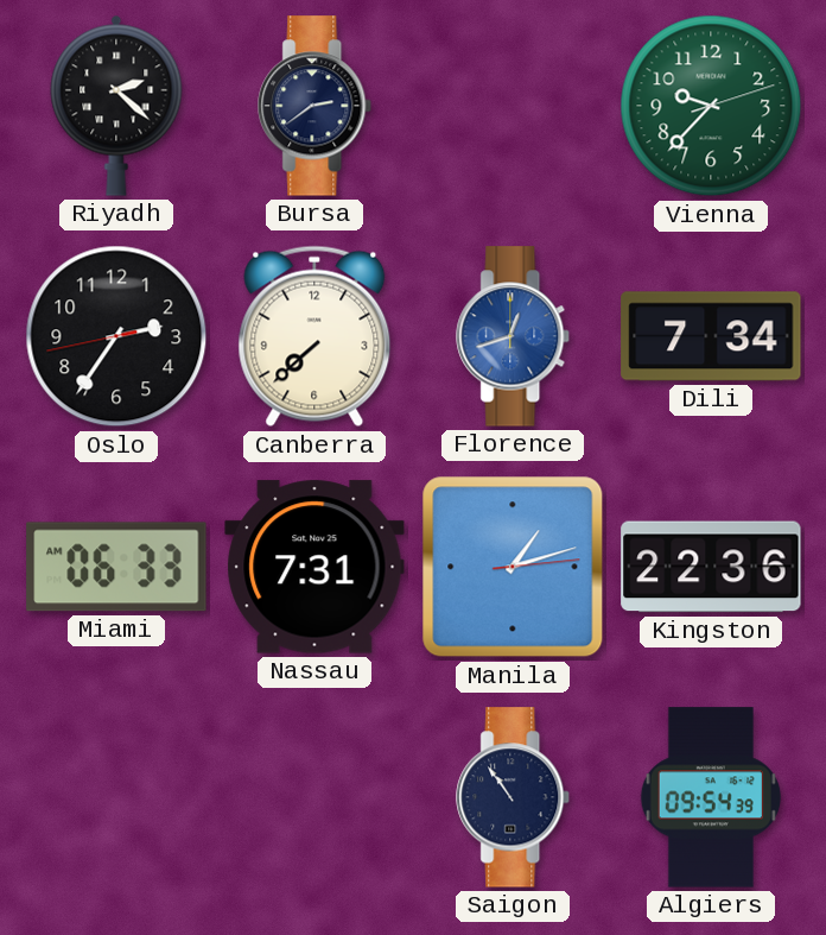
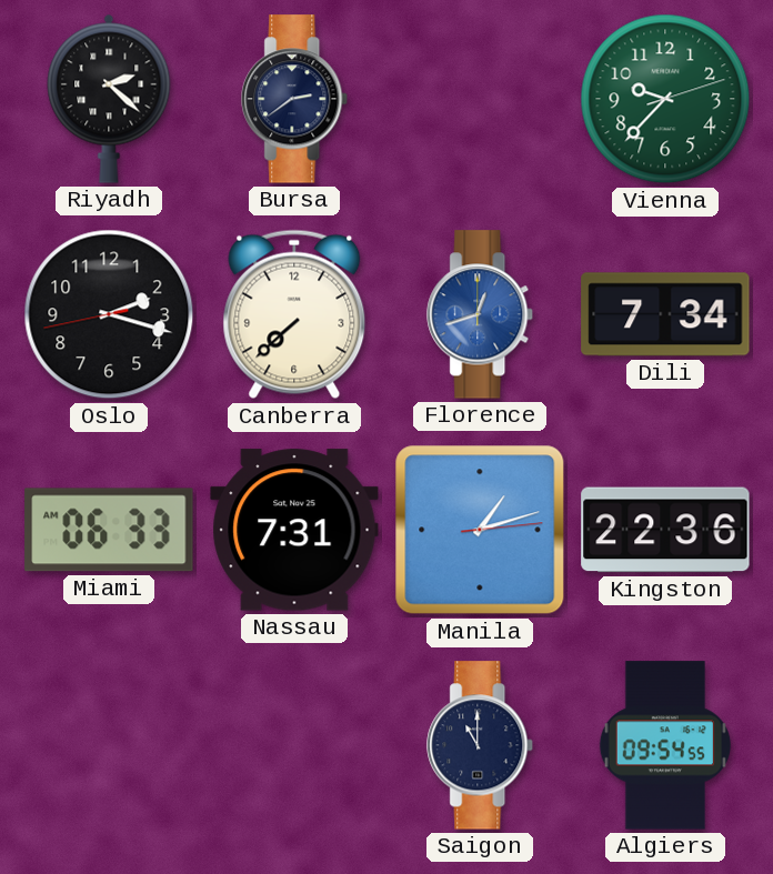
Oslo: 2:35 -> 2:17
Saigon: 10:54 -> 11:00
Algiers: 09:54:39 -> 09:54:55
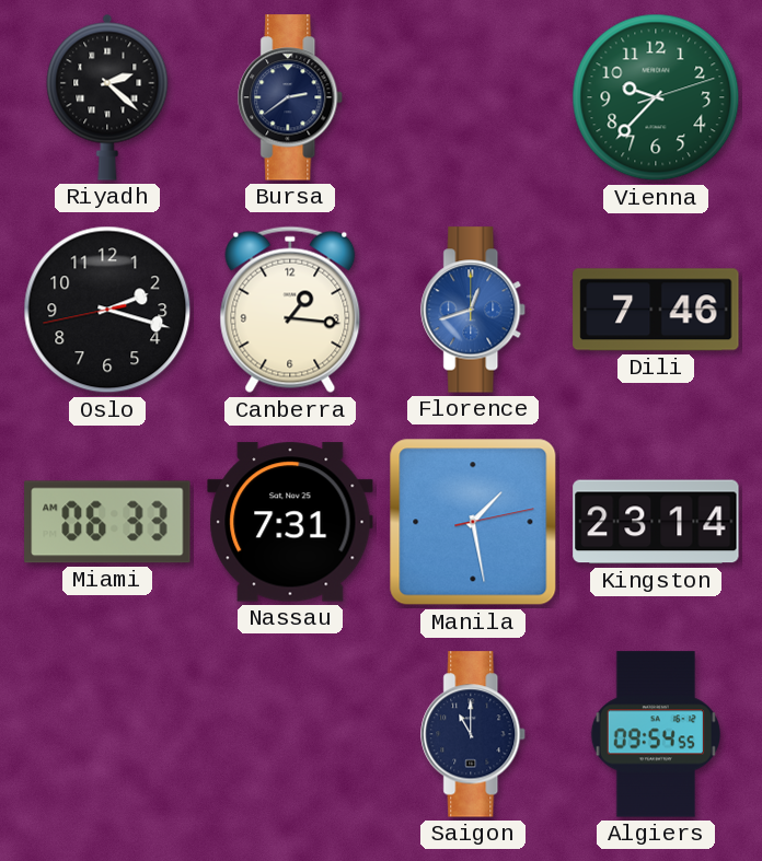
Canberra: 7:38 -> 1:16
Dili: 7:34 -> 7:46
Manila: 1:12 -> 1:28
Kingston: 22:36 -> 23:14
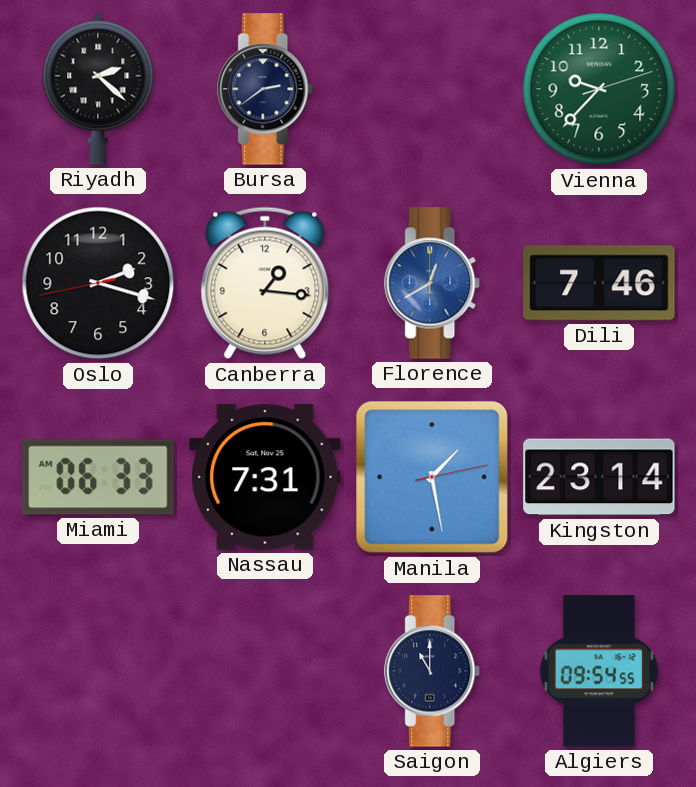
Florence: 12:42 -> 12:40
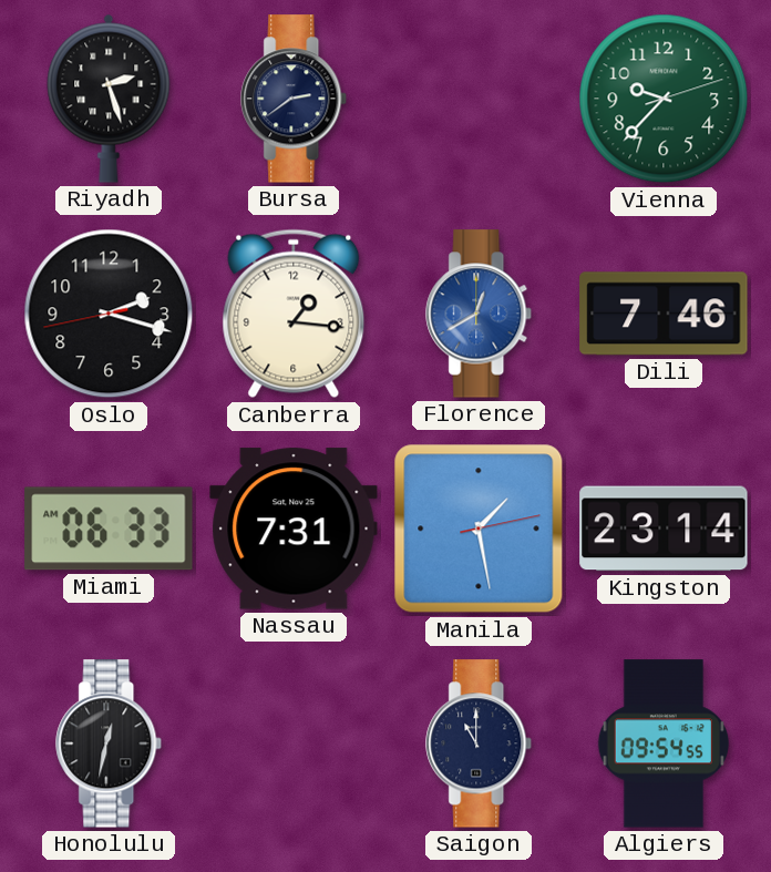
Riyadh: 2:22 -> 2:27
Honolulu: none -> 12:32
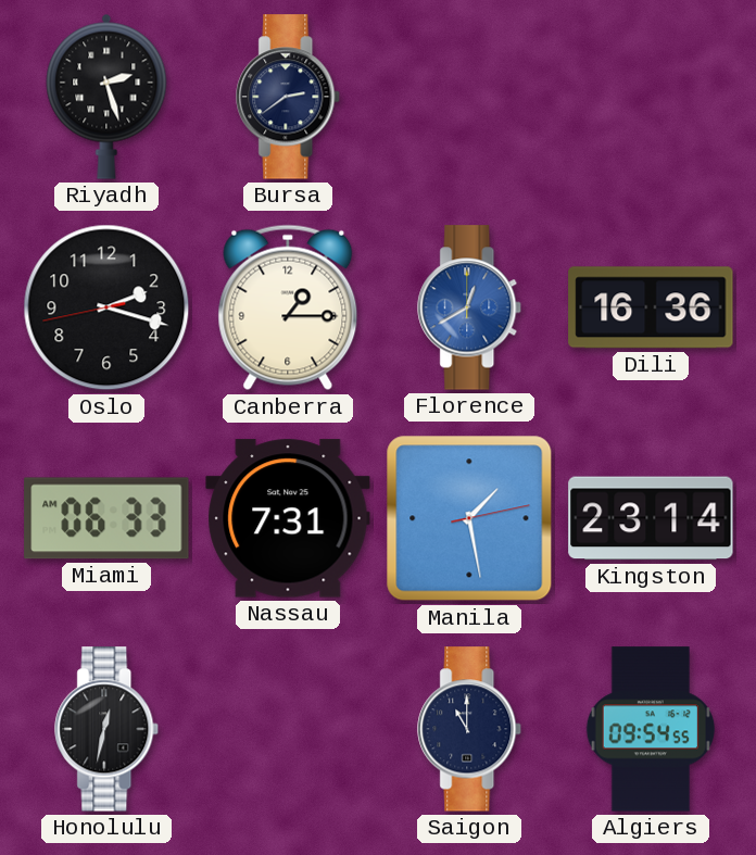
Vienna: 9:37 -> none
Canberra: 1:16 -> 1:15
Dili: 7:46 -> 16:36
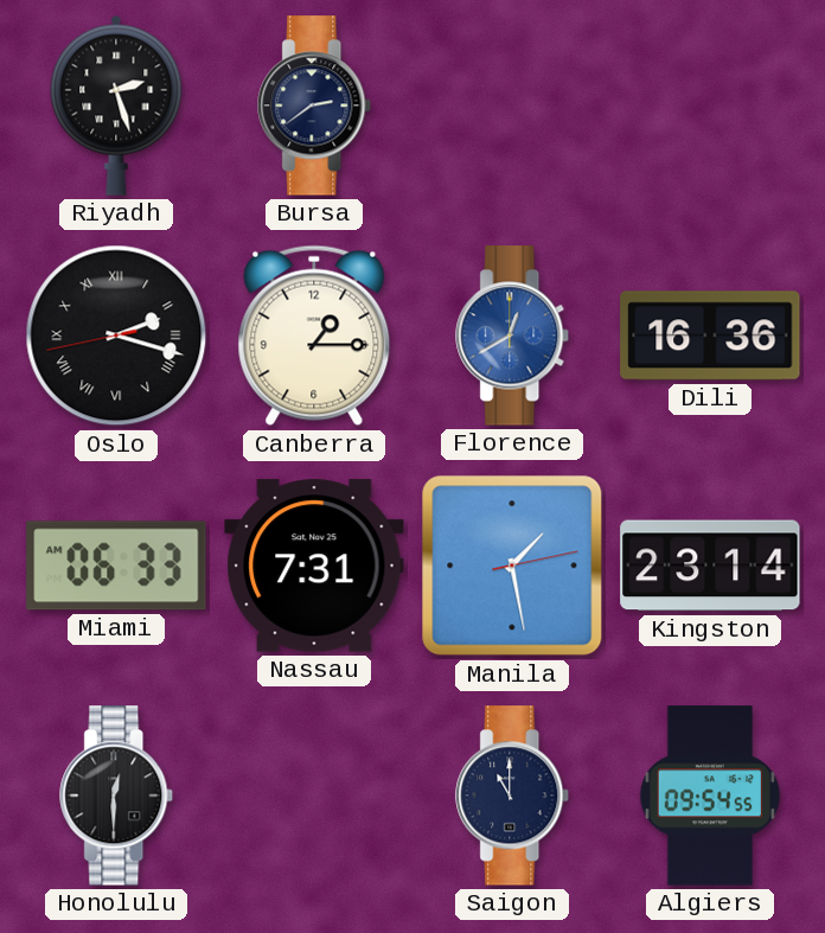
Oslo numerals: Arabic -> Roman
Honolulu: 12:32 -> 12:30
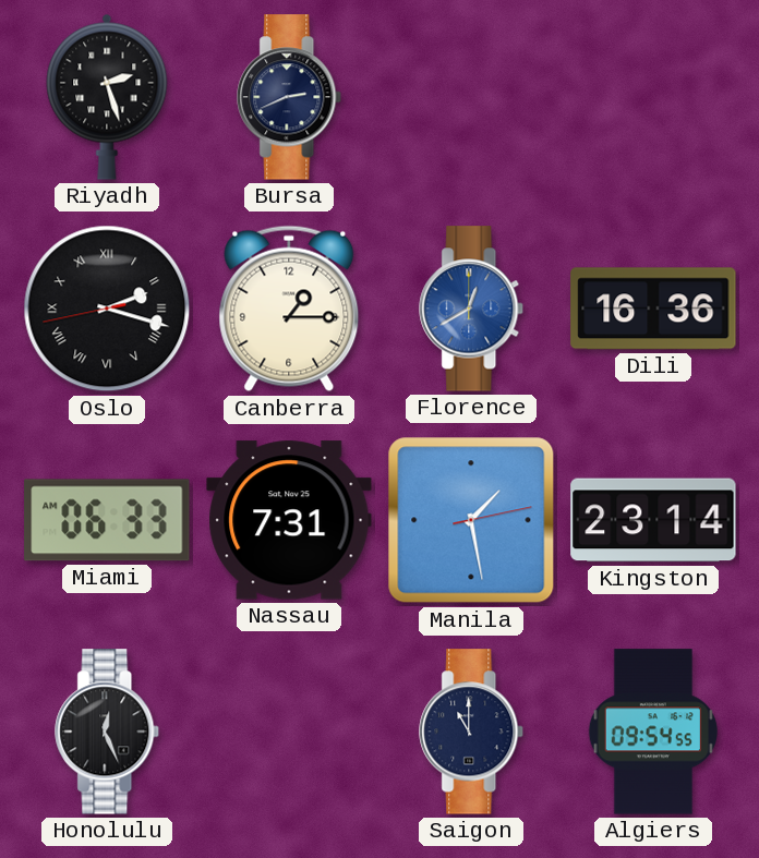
Bursa: 2:39 -> 2:41
Honolulu: 12:30 -> 12:26
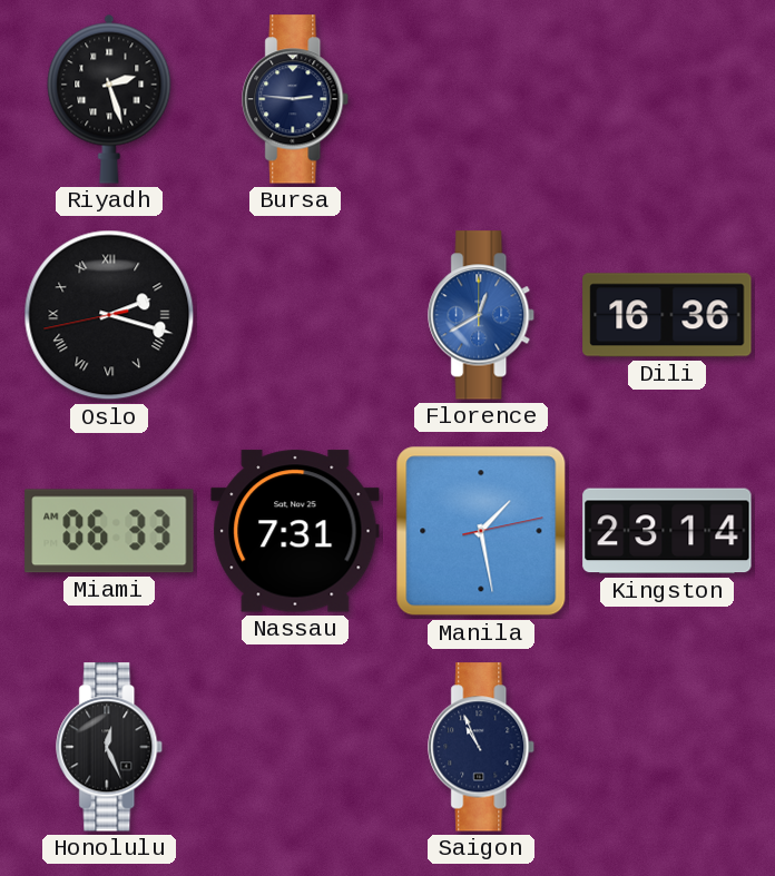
Bursa: 2:41 -> 2:46
Canberra: 1:15 -> none
Saigon: 11:00 -> 10:56
Algiers: 09:54 -> none
